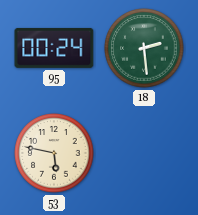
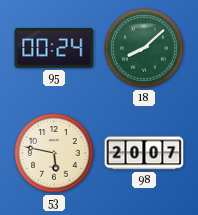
18: 2:29 -> 8:08
98: none -> 20:07
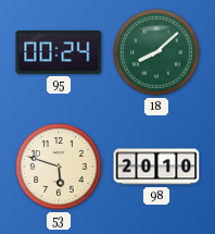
53: 5:47 -> 5:48
98: 20:07 -> 20:10
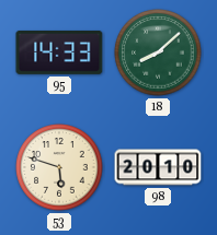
95: 00:24 -> 14:33
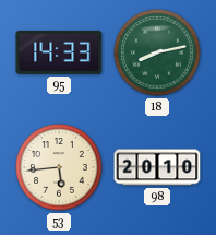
18: 8:08 -> 8:13
53: 5:48 -> 5:44
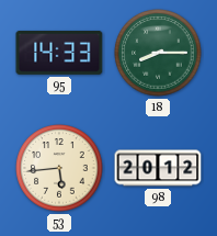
18: 8:13 -> 8:15
98: 20:10 -> 20:12
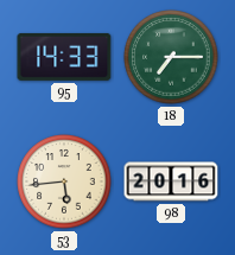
18: 8:15 -> 7:15
98: 20:12 -> 20:16
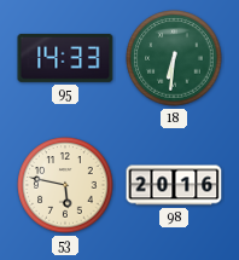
18: 7:15 -> 6:31
53: 5:44 -> 5:47
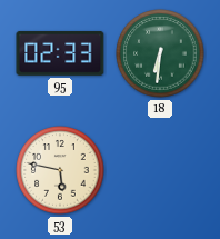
95: 14:33 -> 02:33
98: 20:16 -> none
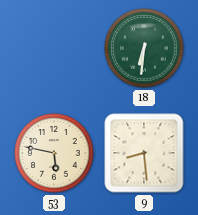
95: 02:33 -> none
9: none -> 8:29
